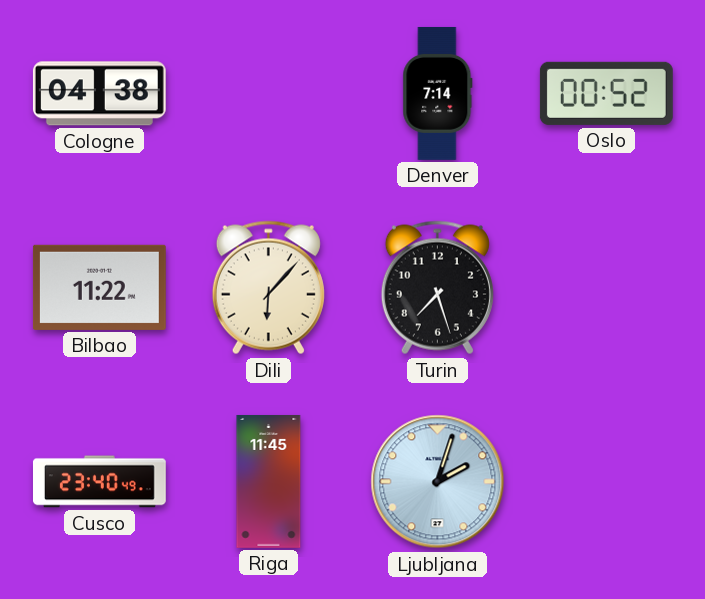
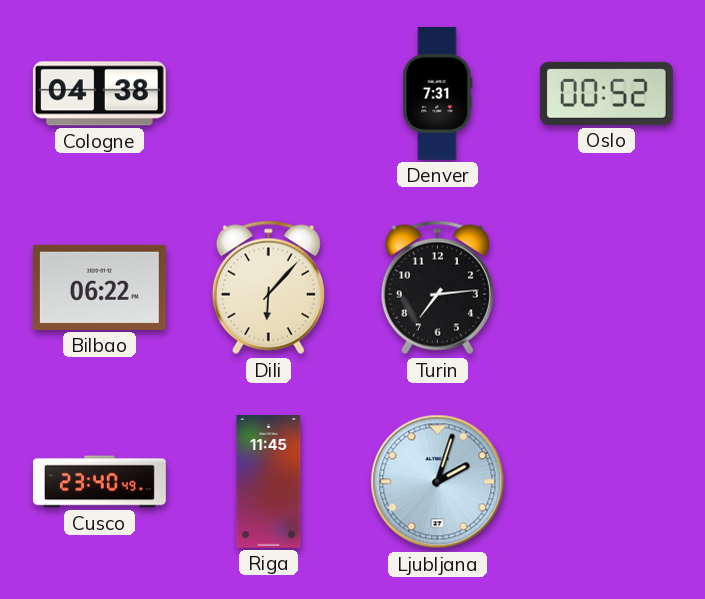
Denver: 7:14 -> 7:31
Bilbao: 11:22 -> 06:22
Turin: 7:27 -> 7:14
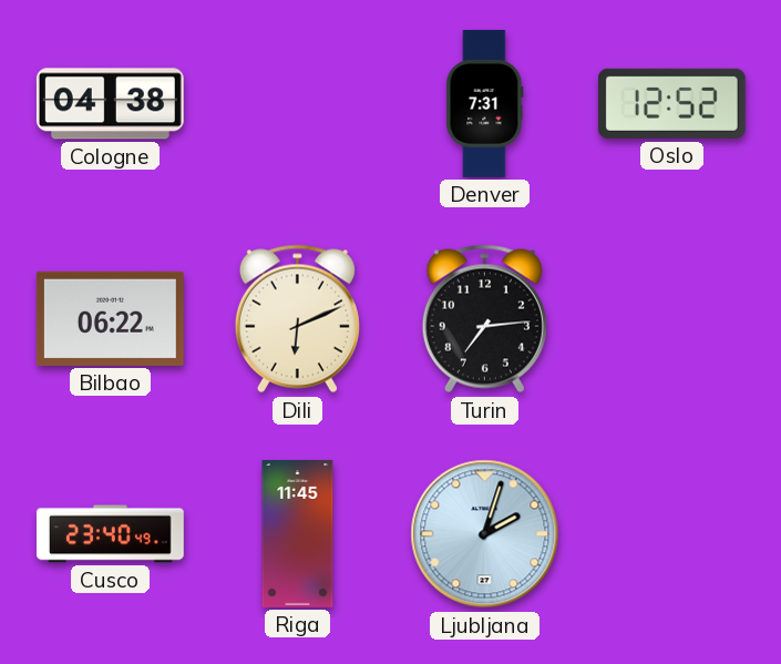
Oslo: 00:52 -> 12:52
Dili: 6:07 -> 6:11
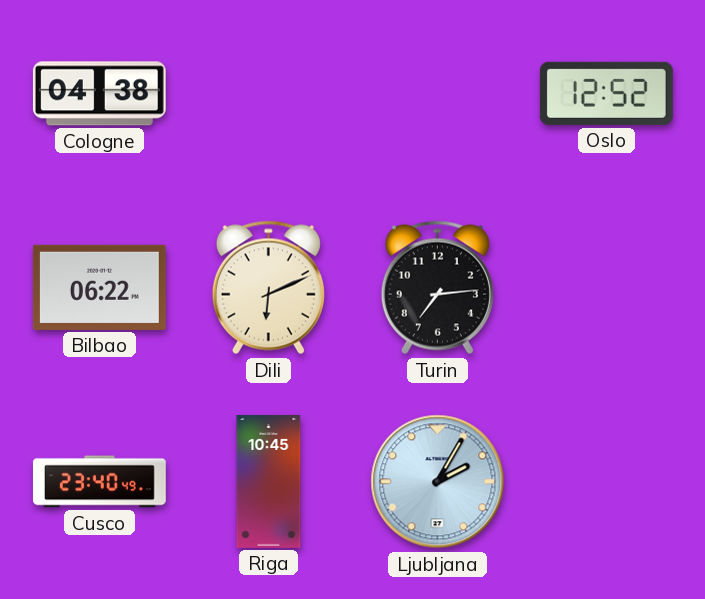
Denver: 7:31 -> none
Riga: 11:45 -> 10:45
Ljubljana: 2:03 -> 2:05
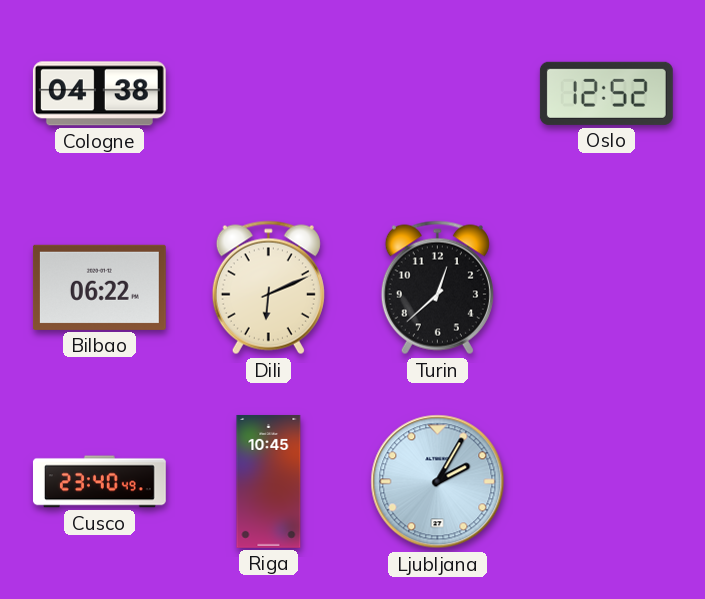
Turin: 7:14 -> 12:38
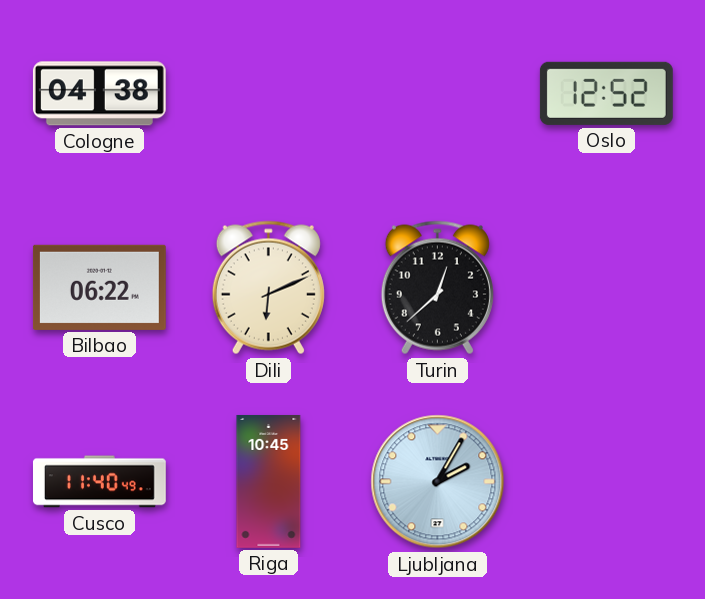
Cusco: 23:40 -> 11:40
